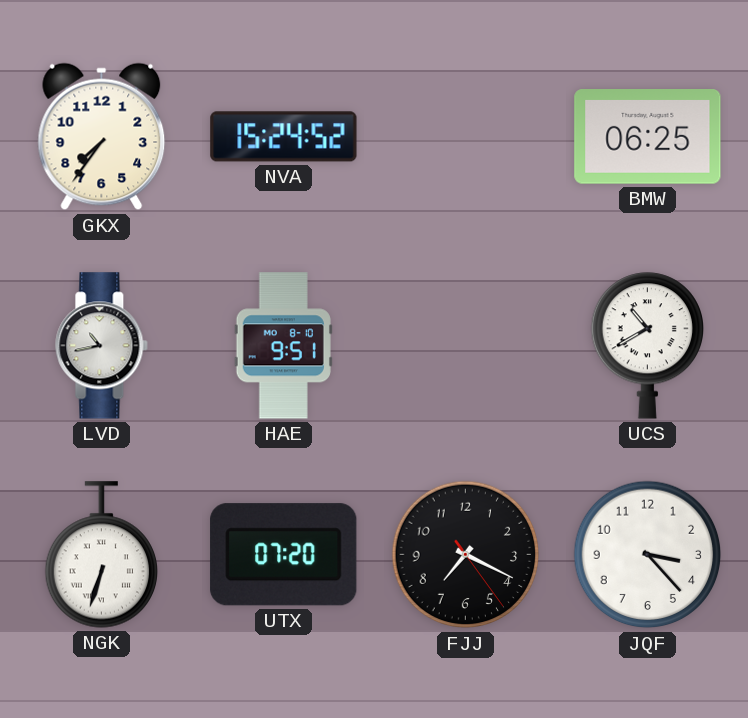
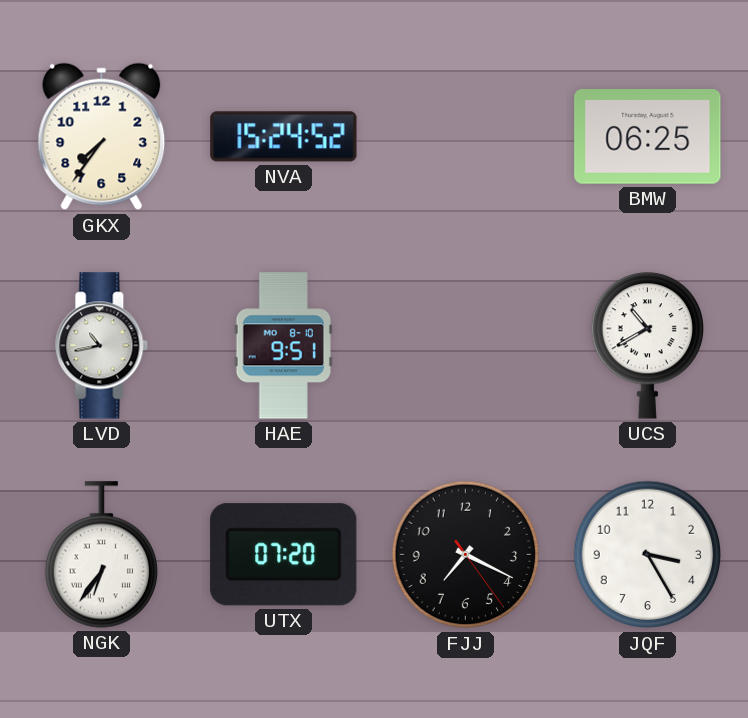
NGK: 6:33 -> 6:36
JQF: 3:23 -> 3:25
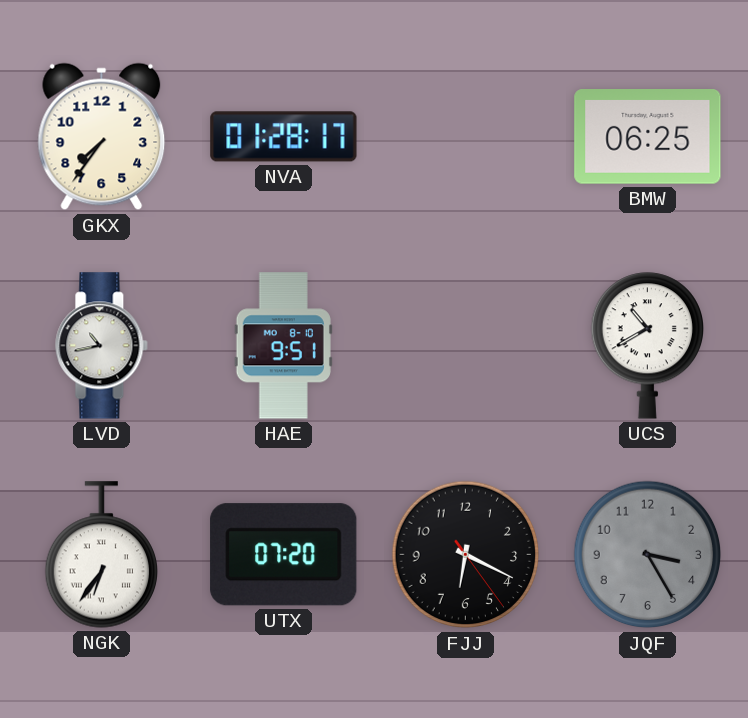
NVA: 15:24 -> 01:28
FJJ: 7:19 -> 6:19
JQF dial: white -> grey
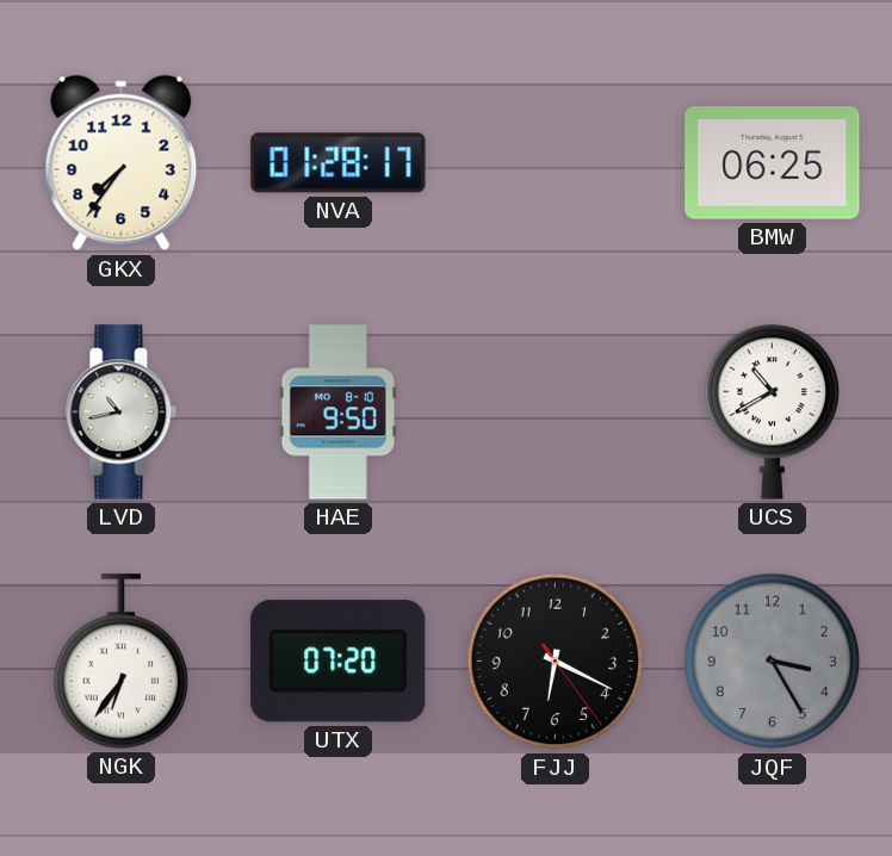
HAE: 9:51 -> 9:50
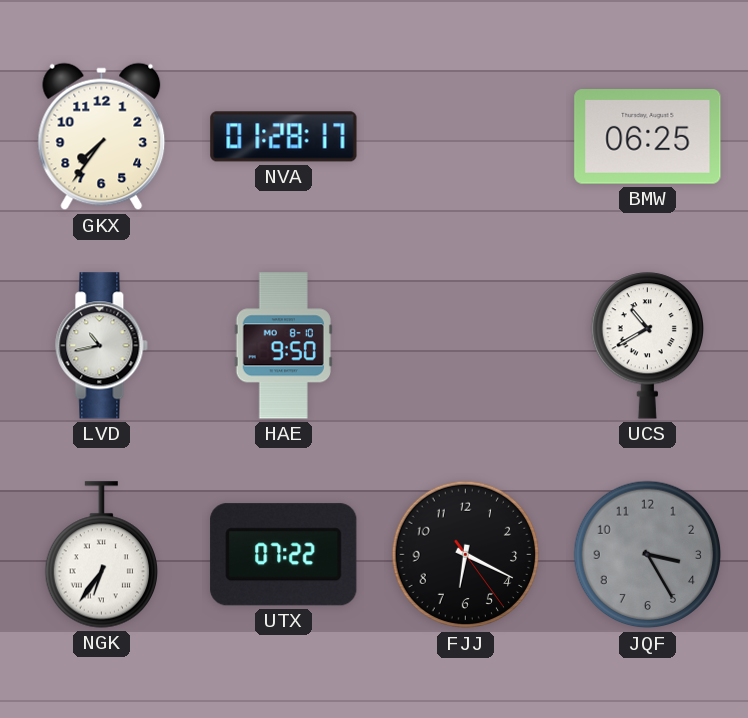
UTX: 07:20 -> 07:22
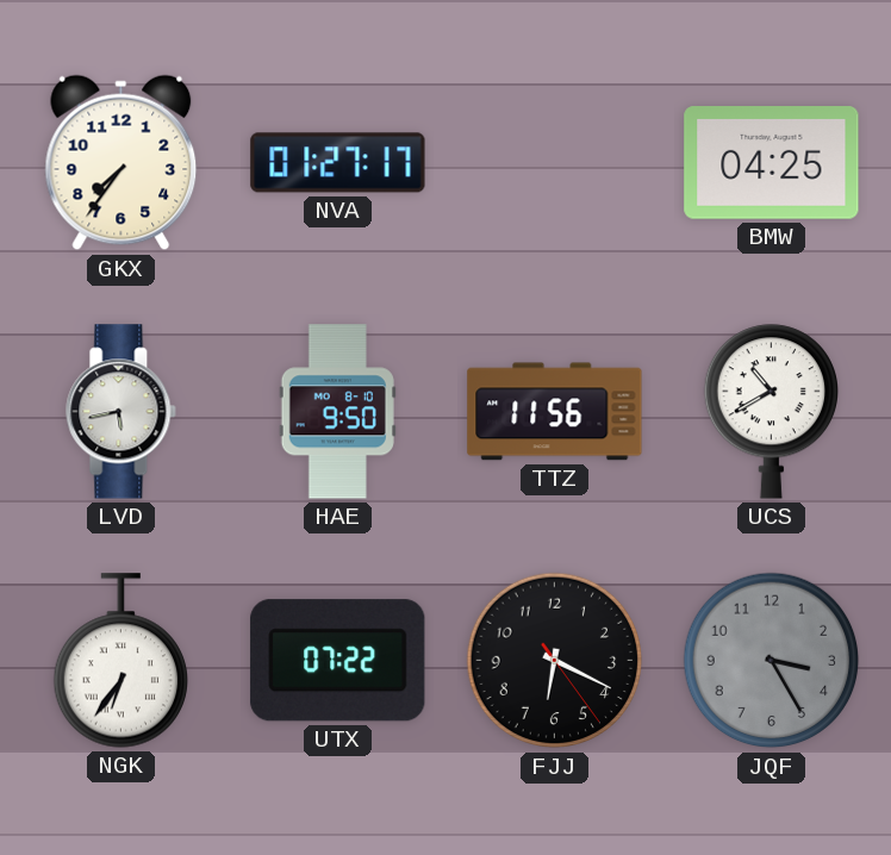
NVA: 01:28 -> 01:27
BMW: 06:25 -> 04:25
LVD: 10:43 -> 5:43
TTZ: none -> 11:56
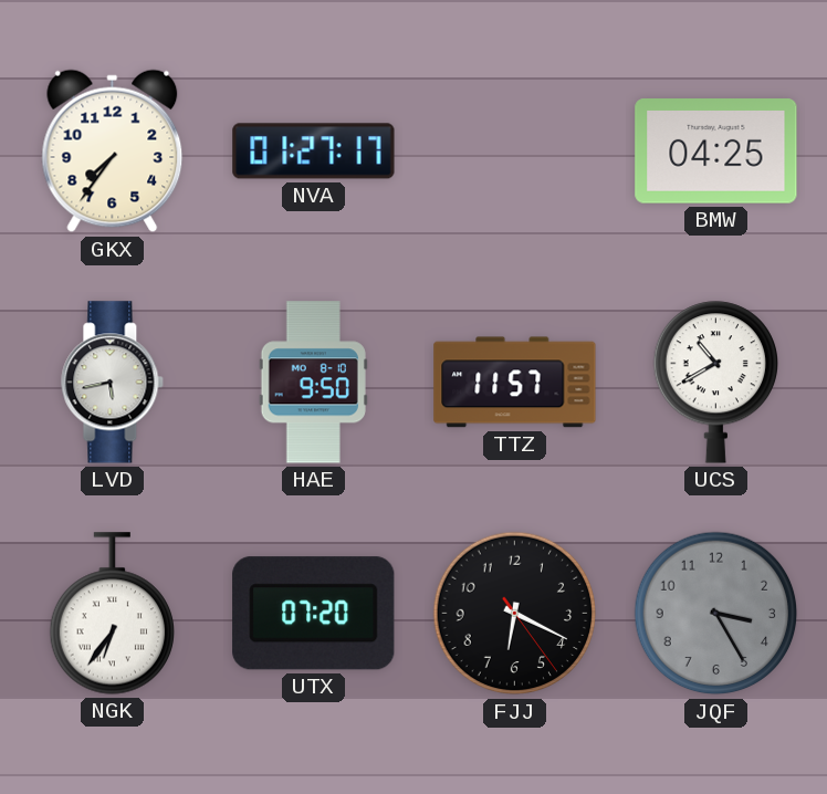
TTZ: 11:56 -> 11:57
UTX: 07:22 -> 07:20
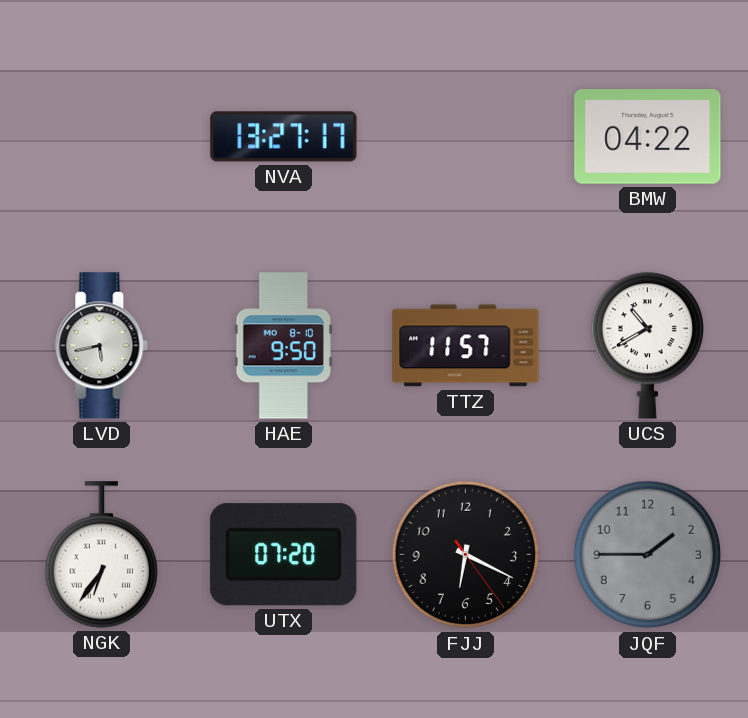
GKX: 7:36 -> none
NVA: 01:27 -> 13:27
BMW: 04:25 -> 04:22
JQF: 3:25 -> 1:45
